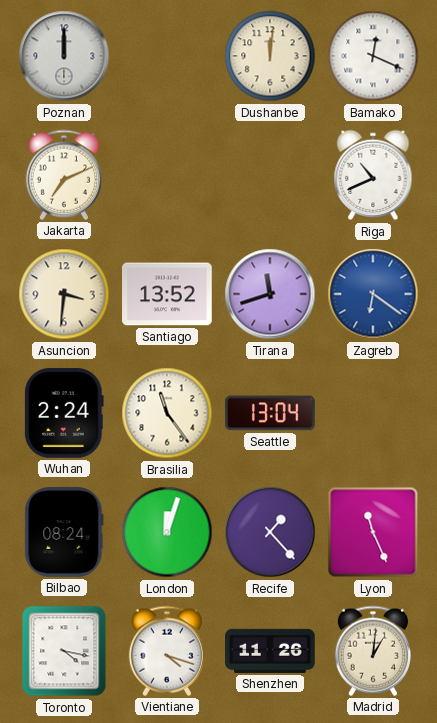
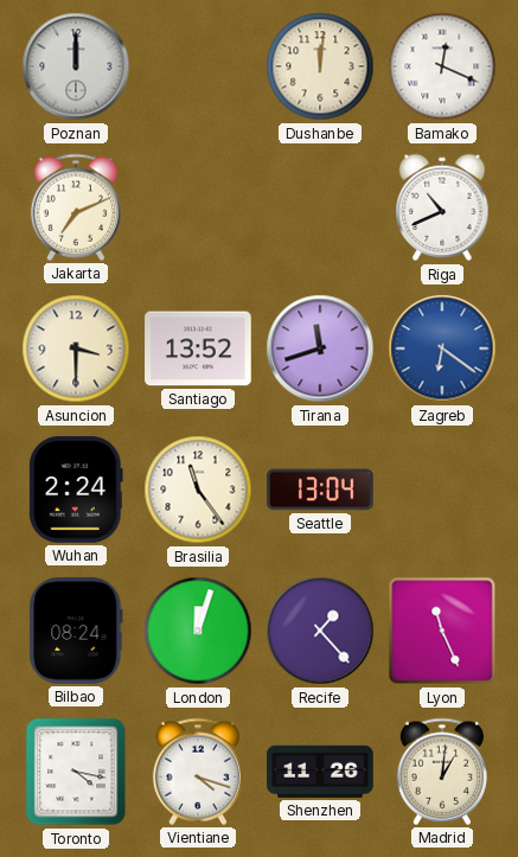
Asuncion: 3:31 -> 3:30
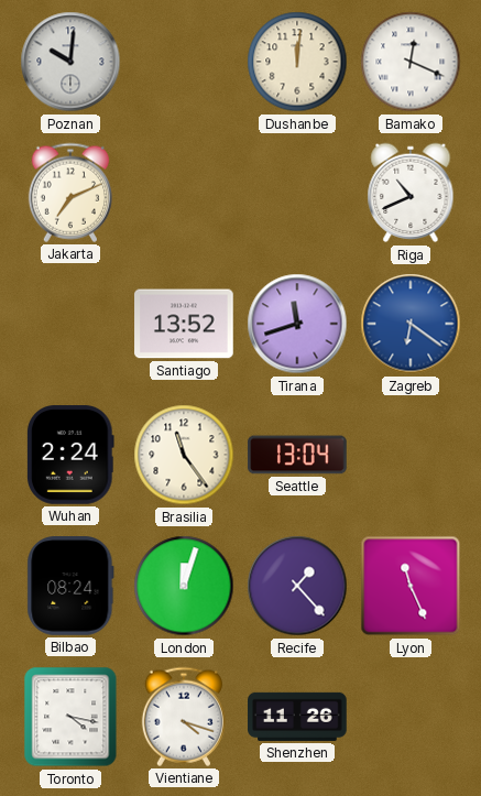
Poznan: 12:00 -> 10:01
Asuncion: 3:30 -> none
Madrid: 1:01 -> none
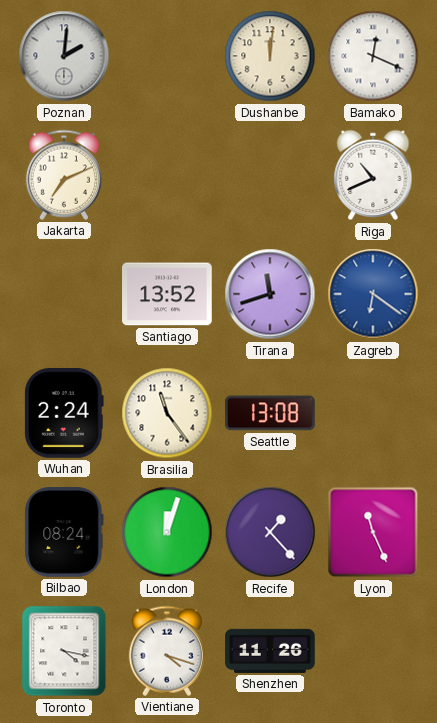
Poznan: 10:01 -> 2:01
Seattle: 13:04 -> 13:08
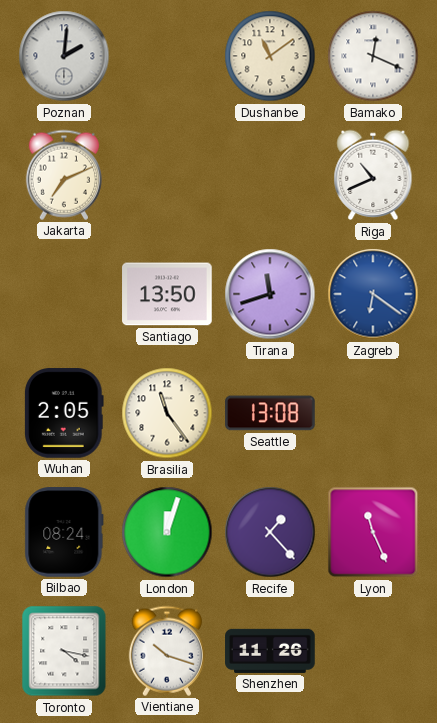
Dushanbe: 12:01 -> 11:09
Santiago: 13:52 -> 13:50
Wuhan: 2:24 -> 2:05
Vientiane: 4:18 -> 10:18
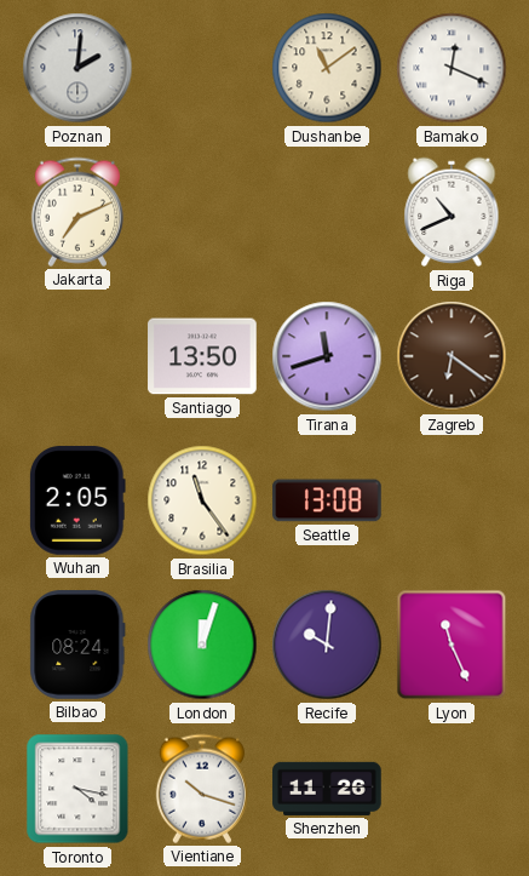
Zagreb dial: blue -> brown
Recife: 1:23 -> 10:01
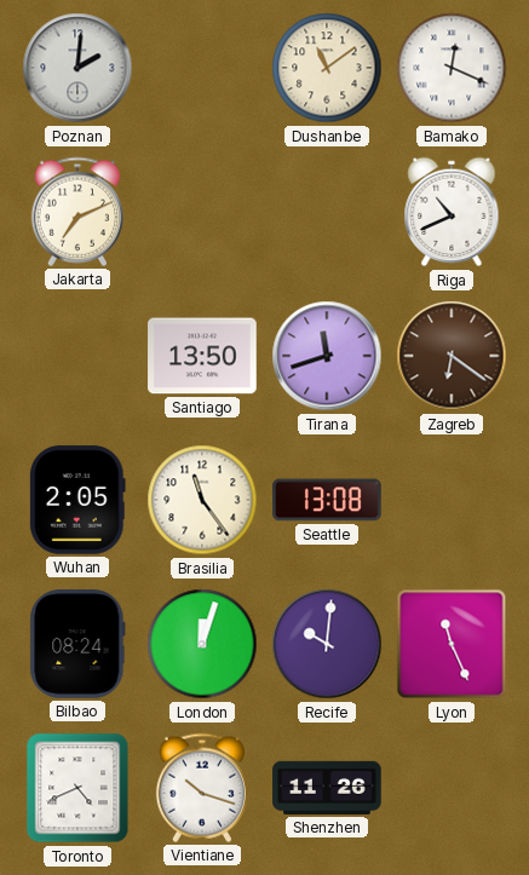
Toronto: 4:17 -> 4:41
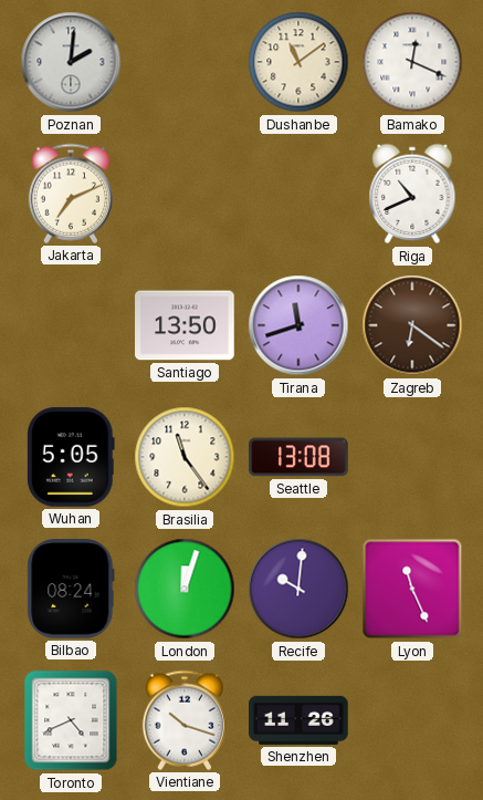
Wuhan: 2:05 -> 5:05
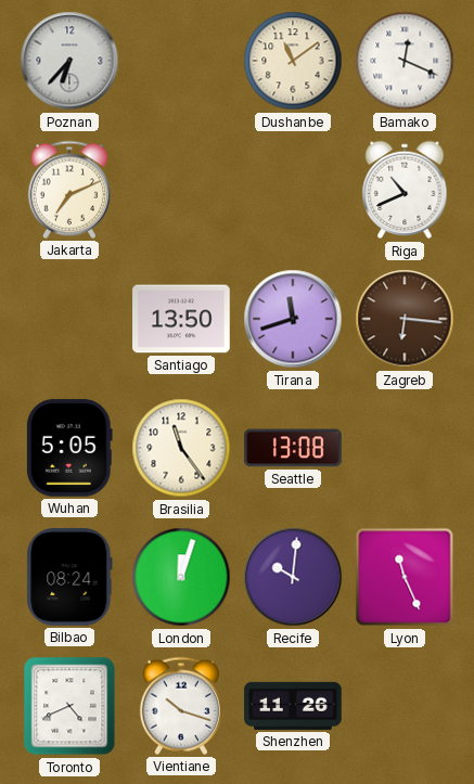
Poznan: 2:01 -> 6:37
Zagreb: 6:21 -> 6:16
